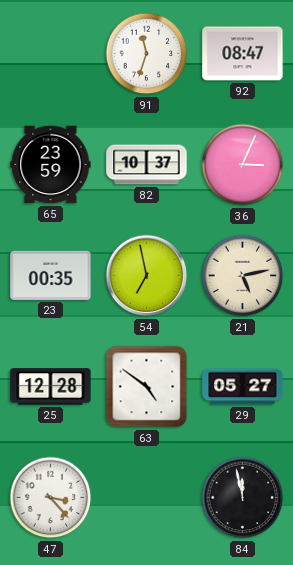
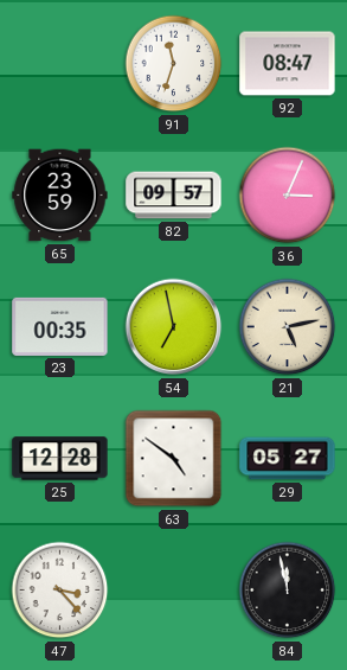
82: 10:37 -> 09:57
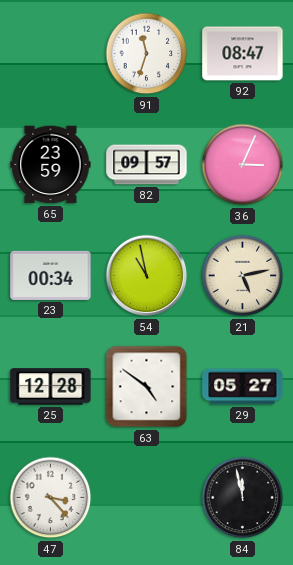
23: 00:35 -> 00:34
54: 6:58 -> 10:58
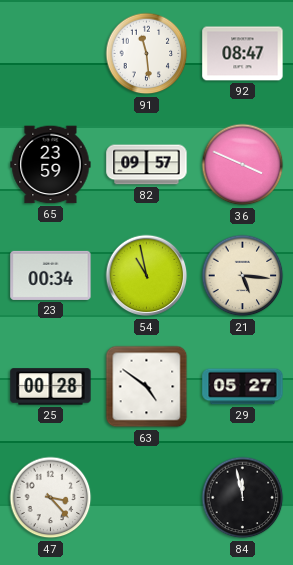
91: 11:33 -> 11:29
36: 3:04 -> 3:49
21: 5:13 -> 5:16
25: 12:28 -> 00:28
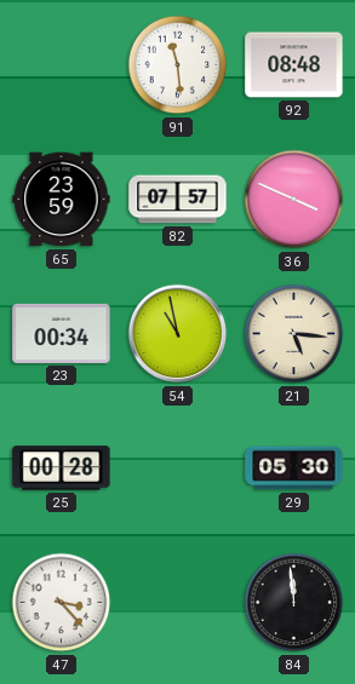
92: 08:47 -> 08:48
82: 09:57 -> 07:57
63: 4:51 -> none
29: 05:27 -> 05:30
84: 11:58 -> 11:59
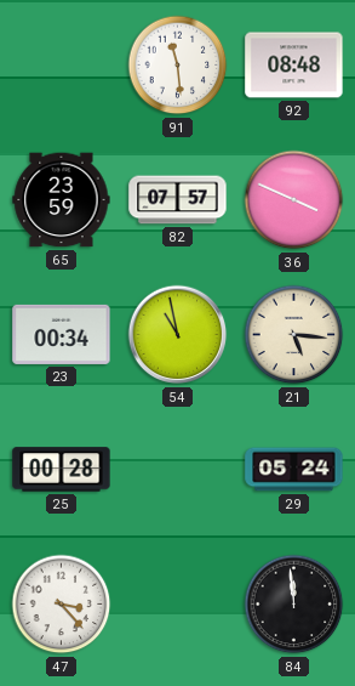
29: 05:30 -> 05:24
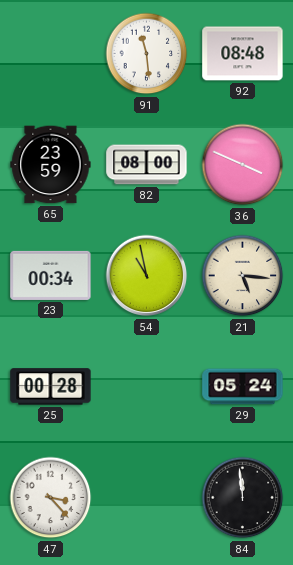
82: 07:57 -> 08:00
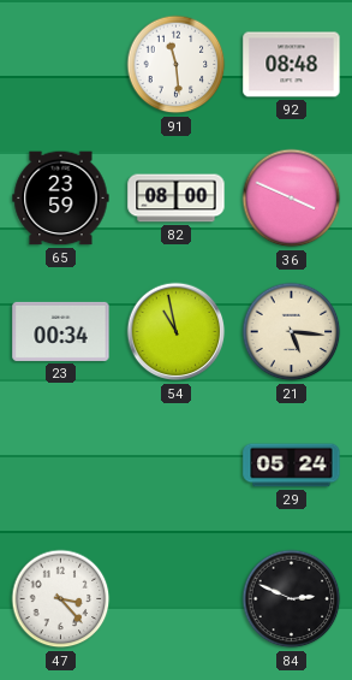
25: 00:28 -> none
84: 11:59 -> 2:49
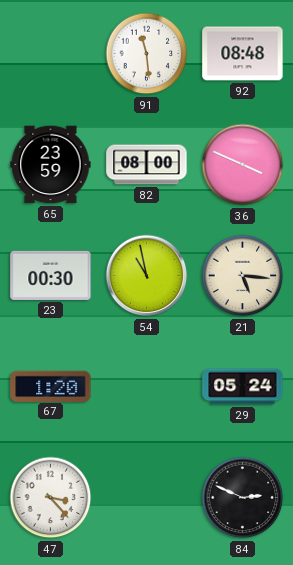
23: 00:34 -> 00:30
67: none -> 1:20
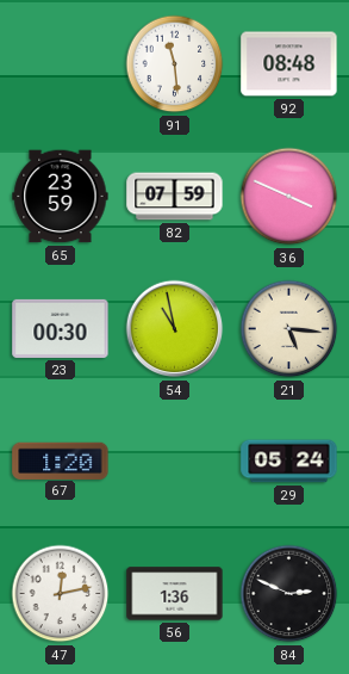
82: 08:00 -> 07:59
47: 3:23 -> 12:13
56: none -> 1:36
